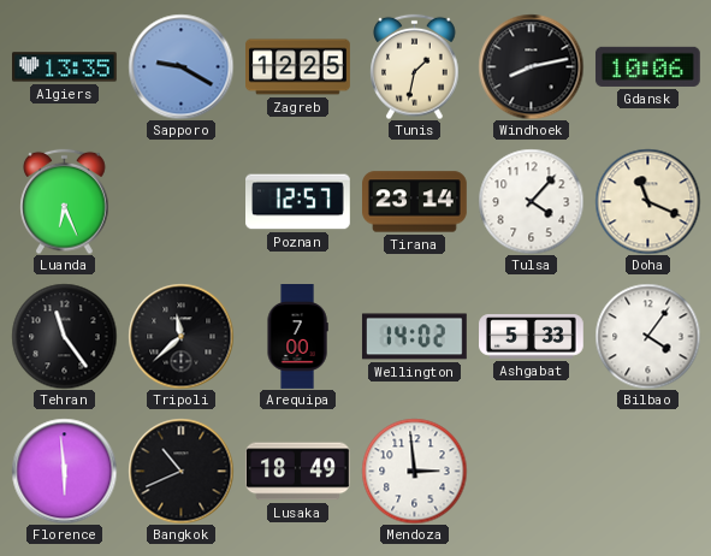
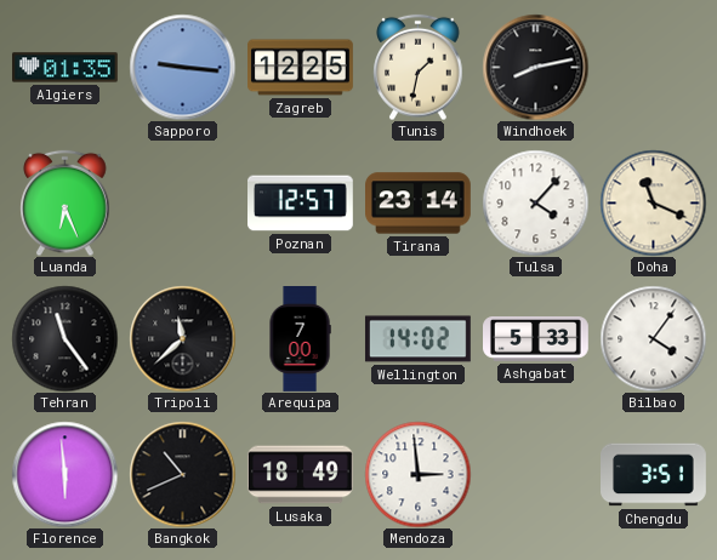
Algiers: 13:35 -> 01:35
Sapporo: 9:20 -> 9:16
Gdansk: 10:06 -> none
Chengdu: none -> 3:51
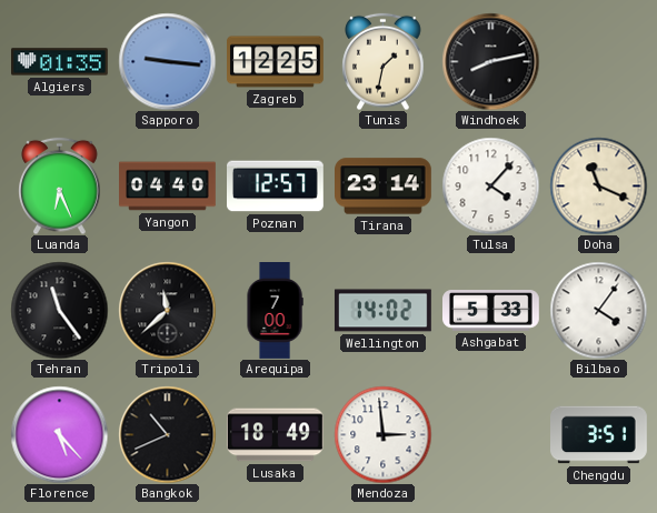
Yangon: none -> 04:40
Florence: 5:59 -> 5:23
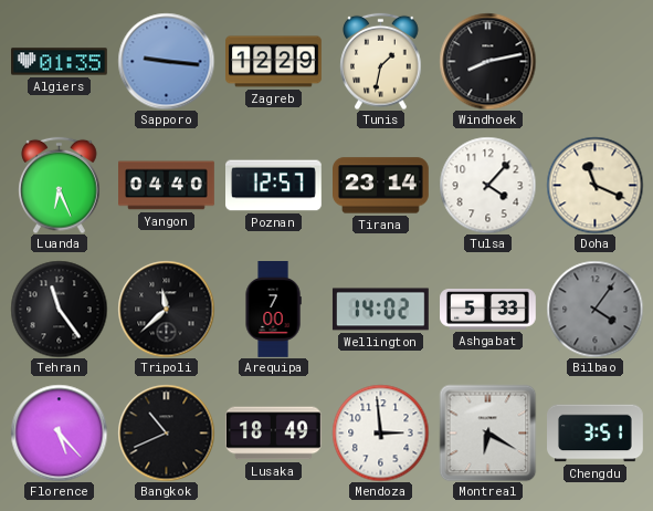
Zagreb: 12:25 -> 12:29
Bilbao dial: white -> grey
Montreal: none -> 6:20
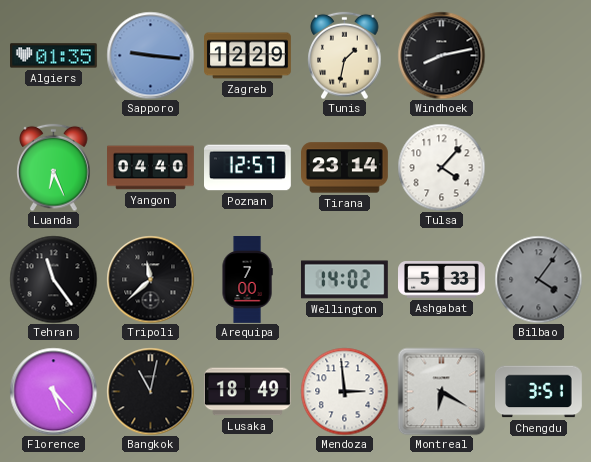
Doha: 11:19 -> none
Bangkok: 10:41 -> 11:02
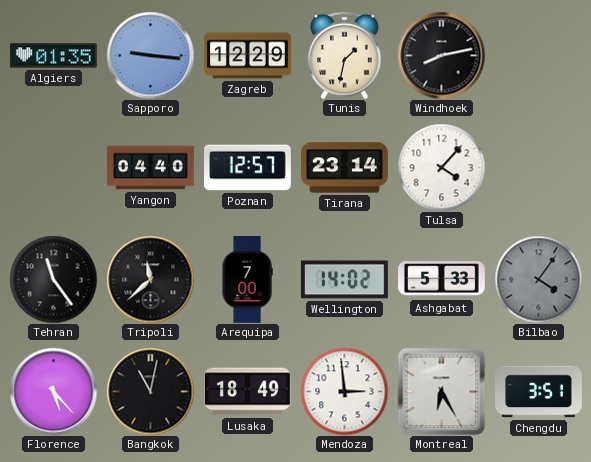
Luanda: 6:26 -> none
Montreal: 6:20 -> 6:25
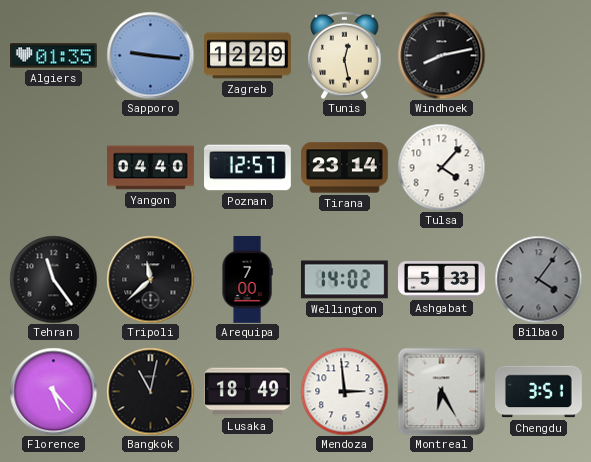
Tunis: 1:32 -> 12:28
